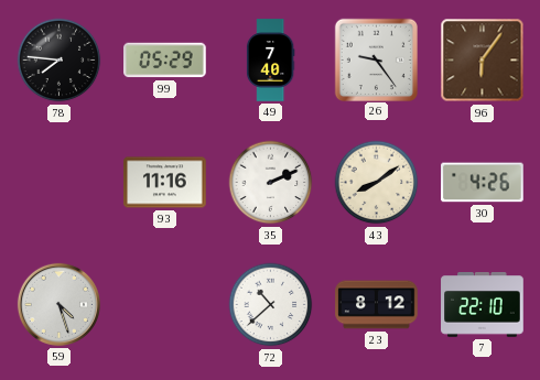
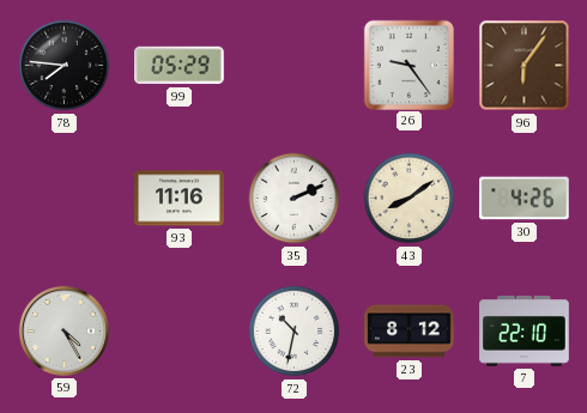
49: 7:40 -> none
59: 4:27 -> 4:25
72: 10:38 -> 10:32
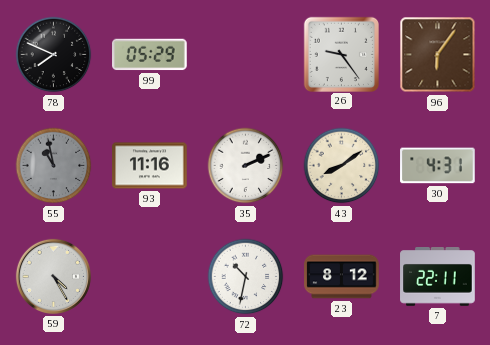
78: 7:46 -> 7:49
55: none -> 10:58
30: 4:26 -> 4:31
7: 22:10 -> 22:11
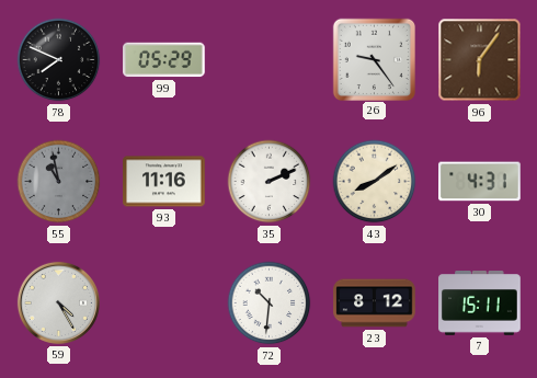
72: 10:32 -> 10:31
7: 22:11 -> 15:11
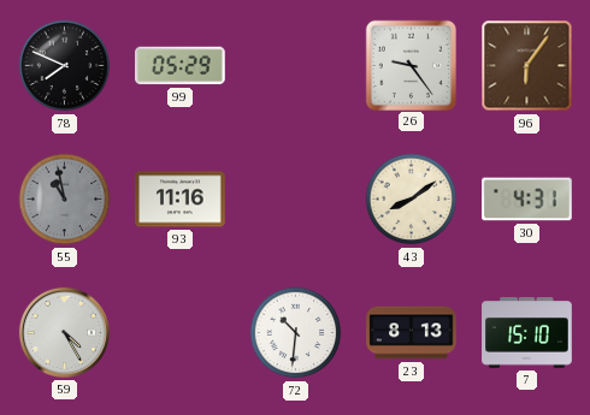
35: 2:11 -> none
23: 8:12 -> 8:13
7: 15:11 -> 15:10
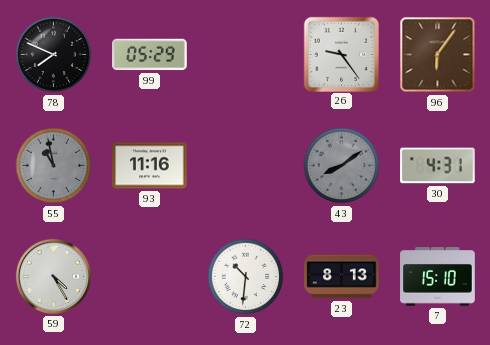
43 dial: cream -> grey
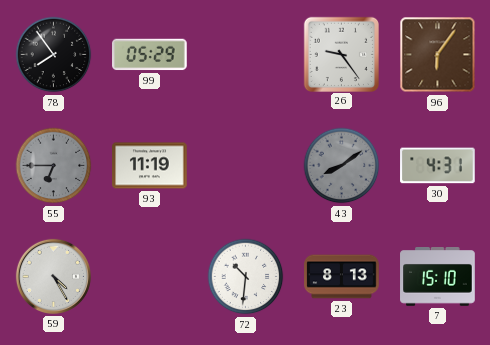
78: 7:49 -> 7:54
55: 10:58 -> 6:45
93: 11:16 -> 11:19
